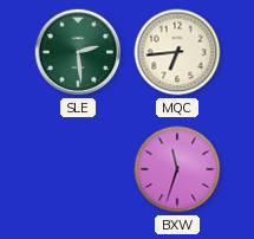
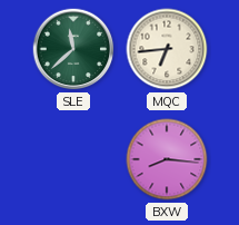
SLE: 2:29 -> 11:38
BXW: 11:33 -> 8:16
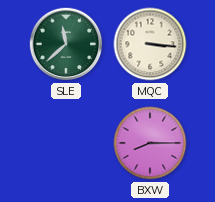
MQC: 6:44 -> 3:16
BXW: 8:16 -> 8:15
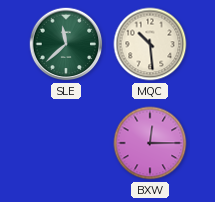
MQC: 3:16 -> 10:29
BXW: 8:15 -> 12:15
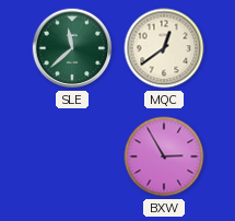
MQC: 10:29 -> 12:39
BXW: 12:15 -> 2:55
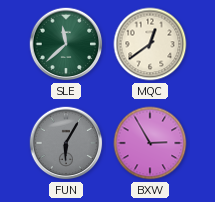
FUN: none -> 6:05
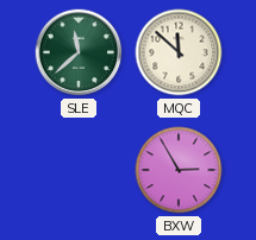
MQC: 12:39 -> 11:52
FUN: 6:05 -> none
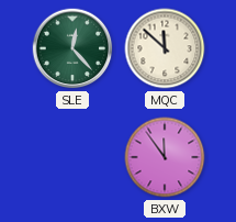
SLE: 11:38 -> 12:23
BXW: 2:55 -> 11:54
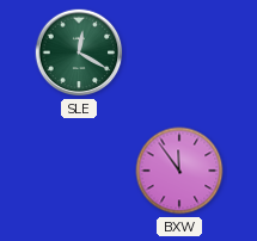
SLE: 12:23 -> 12:20
MQC: 11:52 -> none
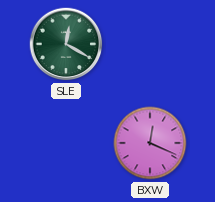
BXW: 11:54 -> 12:19
